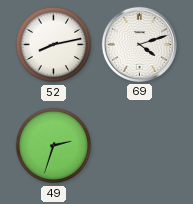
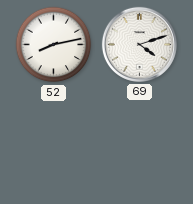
49: 2:33 -> none
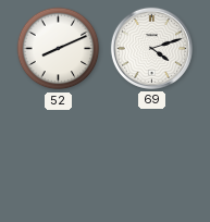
52: 8:13 -> 8:11
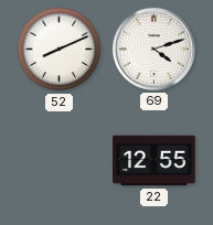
22: none -> 12:55
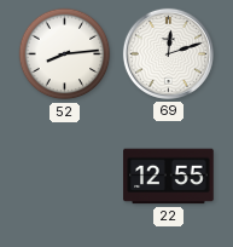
52: 8:11 -> 8:14
69: 4:12 -> 12:12
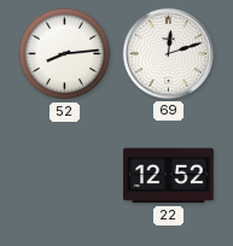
22: 12:55 -> 12:52
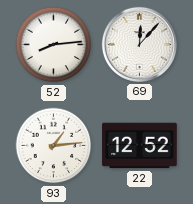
69: 12:12 -> 12:07
93: none -> 1:14
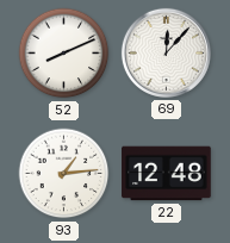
52: 8:14 -> 8:11
22: 12:52 -> 12:48
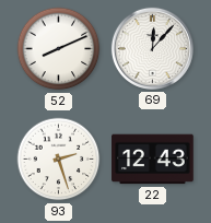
93: 1:14 -> 2:27
22: 12:48 -> 12:43
